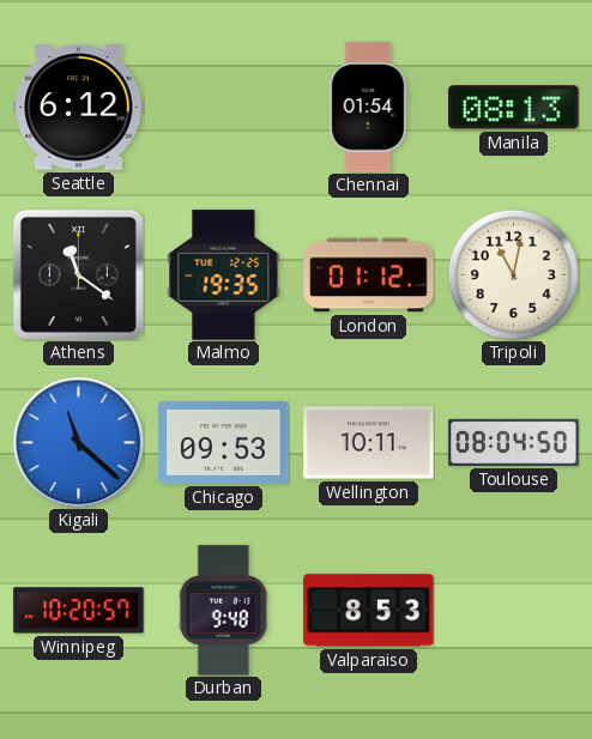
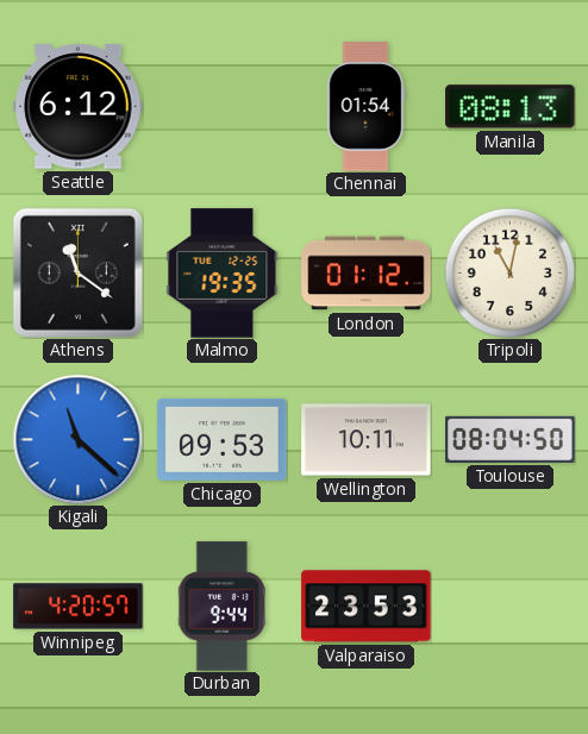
Winnipeg: 10:20 -> 4:20
Durban: 9:48 -> 9:44
Valparaiso: 8:53 -> 23:53
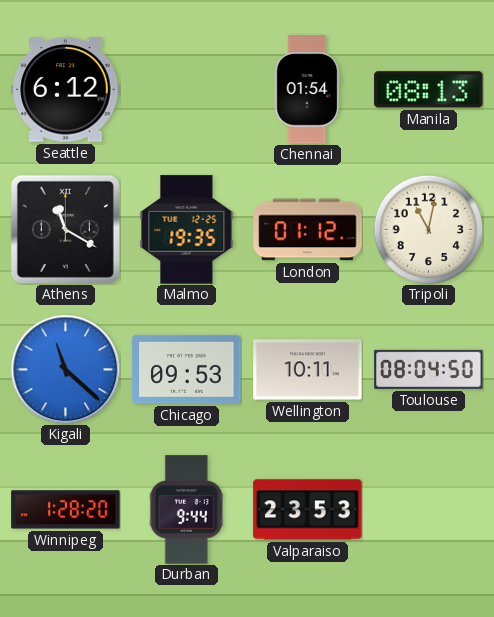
Athens: 11:21 -> 11:20
Winnipeg: 4:20 -> 1:28
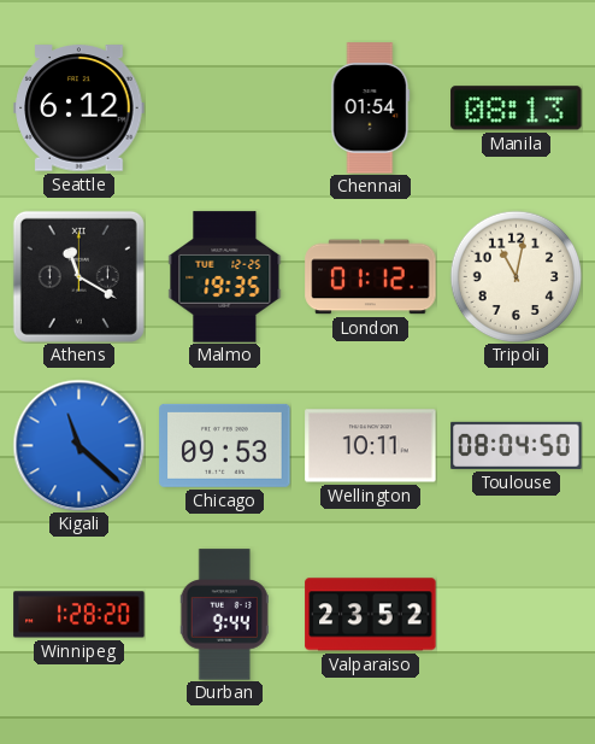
Valparaiso: 23:53 -> 23:52
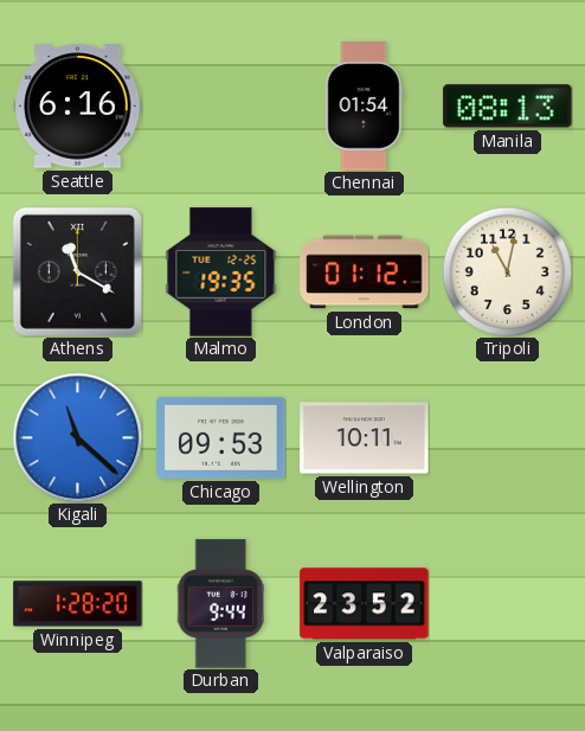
Seattle: 6:12 -> 6:16
Toulouse: 08:04 -> none
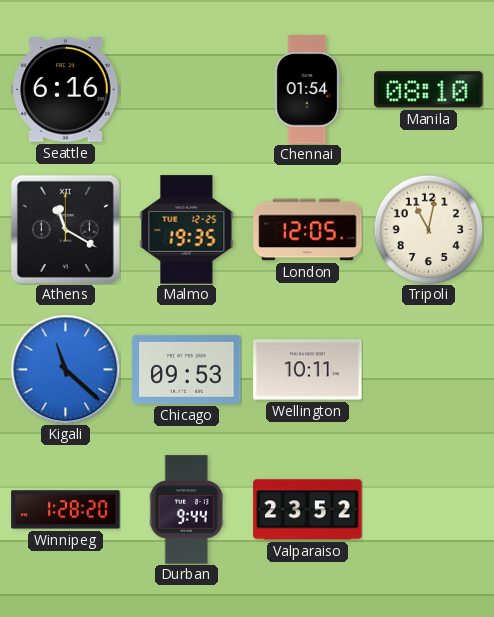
Manila: 08:13 -> 08:10
London: 01:12 -> 12:05
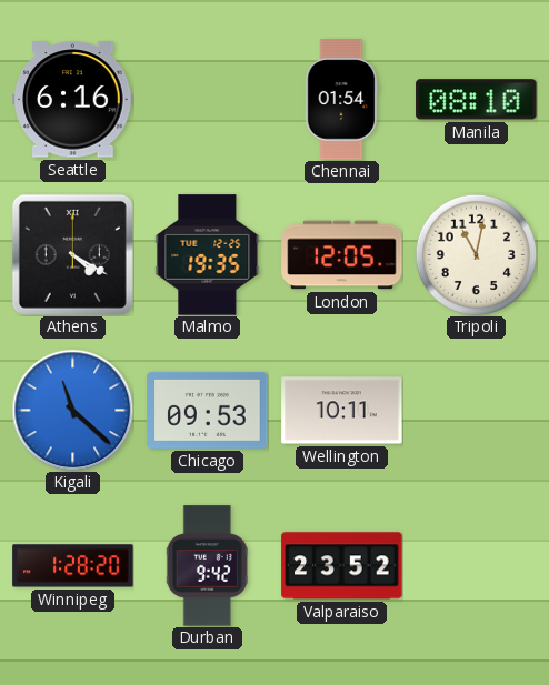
Athens: 11:20 -> 4:20
Durban: 9:44 -> 9:42
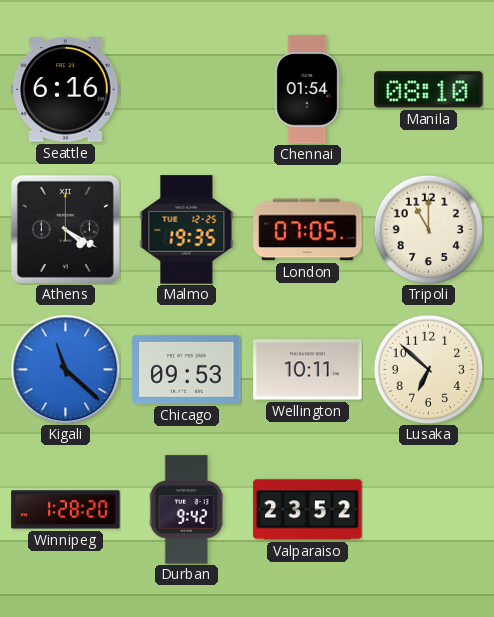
London: 12:05 -> 07:05
Tripoli: 11:02 -> 11:00
Lusaka: none -> 6:52
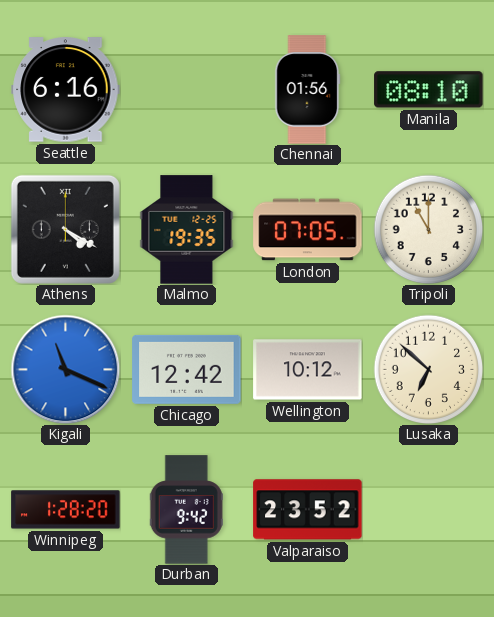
Chennai: 01:54 -> 01:56
Kigali: 11:22 -> 11:19
Chicago: 09:53 -> 12:42
Wellington: 10:11 -> 10:12
